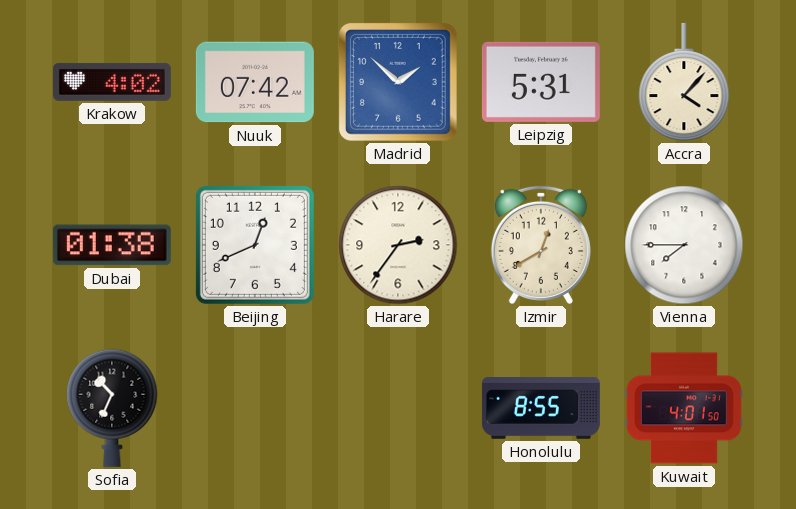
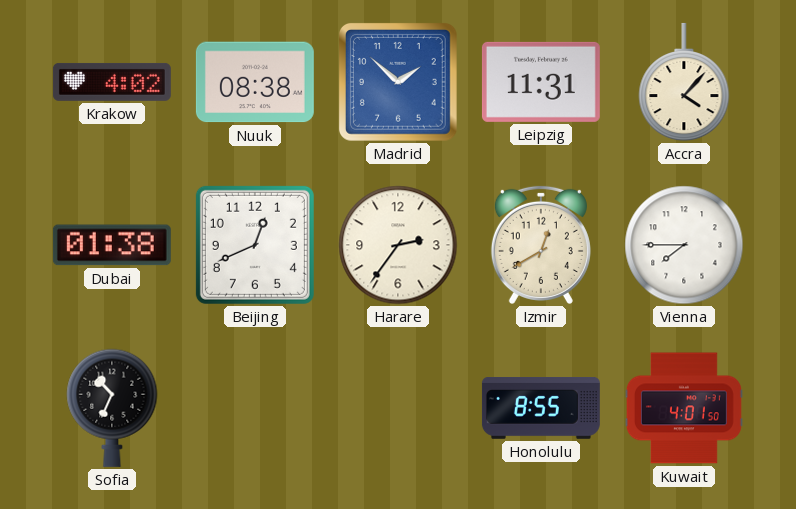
Nuuk: 07:42 -> 08:38
Leipzig: 5:31 -> 11:31
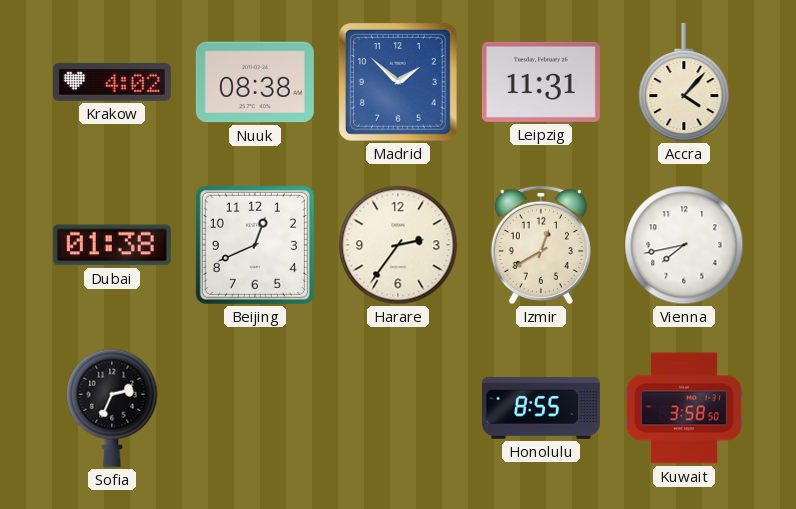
Vienna: 7:45 -> 7:43
Sofia: 10:34 -> 2:34
Kuwait: 4:01 -> 3:58
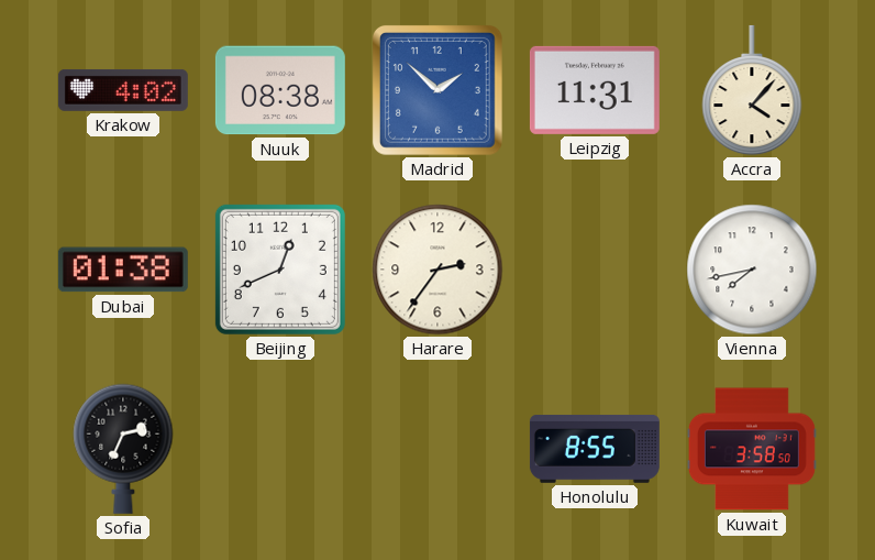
Izmir: 12:40 -> none
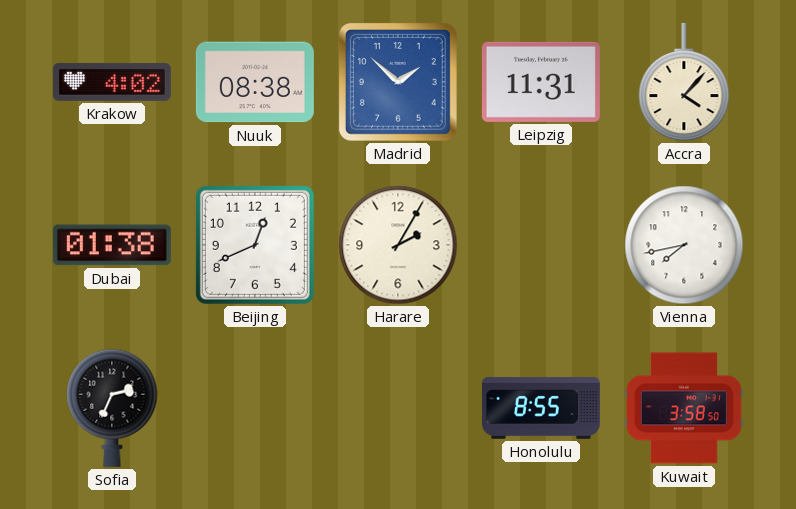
Harare: 2:36 -> 2:05
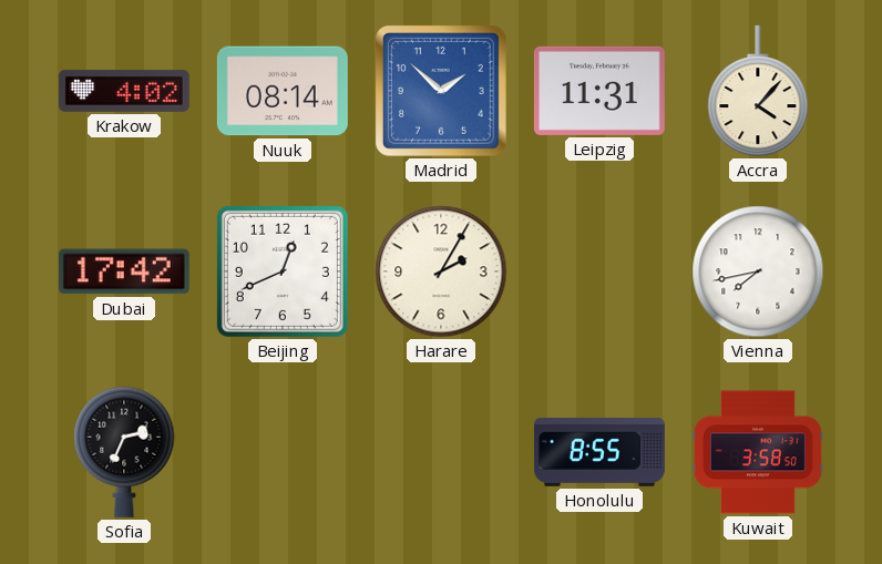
Nuuk: 08:38 -> 08:14
Dubai: 01:38 -> 17:42
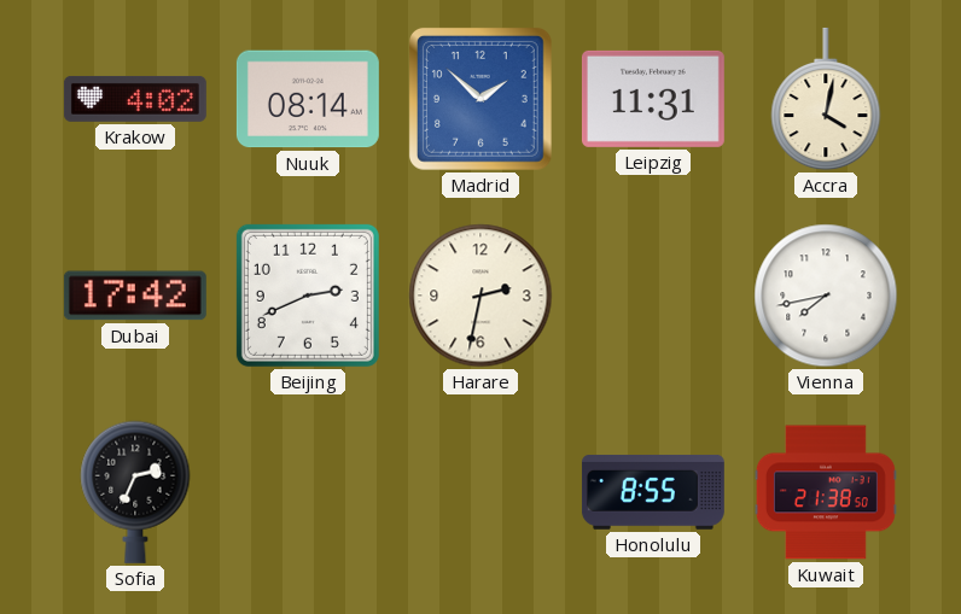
Accra: 4:07 -> 4:02
Beijing: 12:41 -> 2:41
Harare: 2:05 -> 2:32
Kuwait: 3:58 -> 21:38
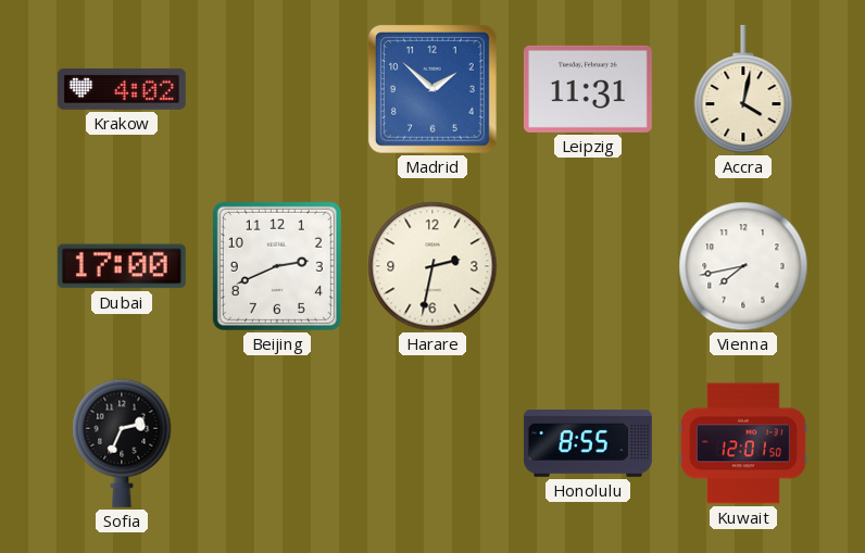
Nuuk: 08:14 -> none
Dubai: 17:42 -> 17:00
Kuwait: 21:38 -> 12:01
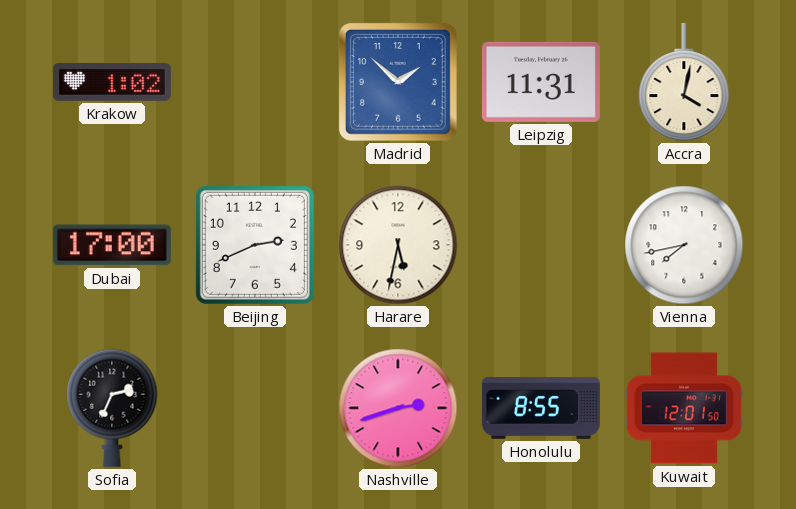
Krakow: 4:02 -> 1:02
Harare: 2:32 -> 5:32
Nashville: none -> 2:42
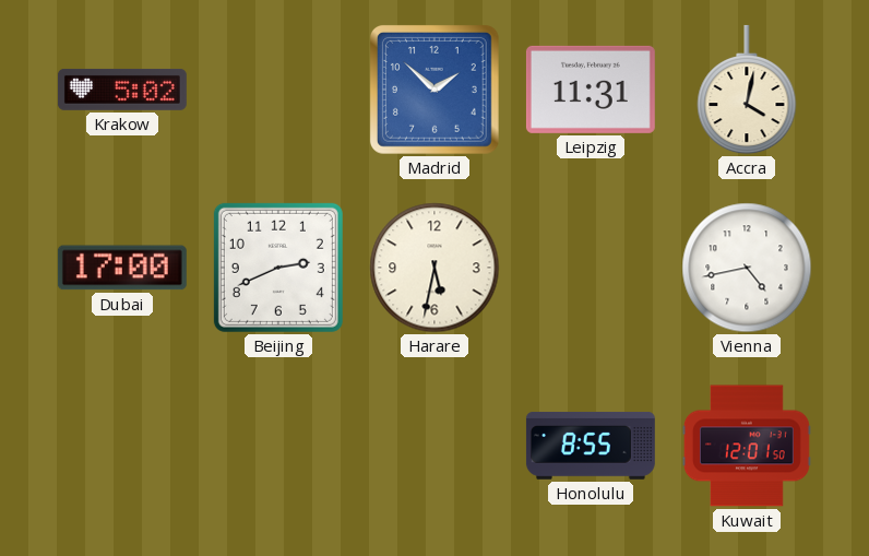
Krakow: 1:02 -> 5:02
Vienna: 7:43 -> 4:43
Sofia: 2:34 -> none
Nashville: 2:42 -> none
